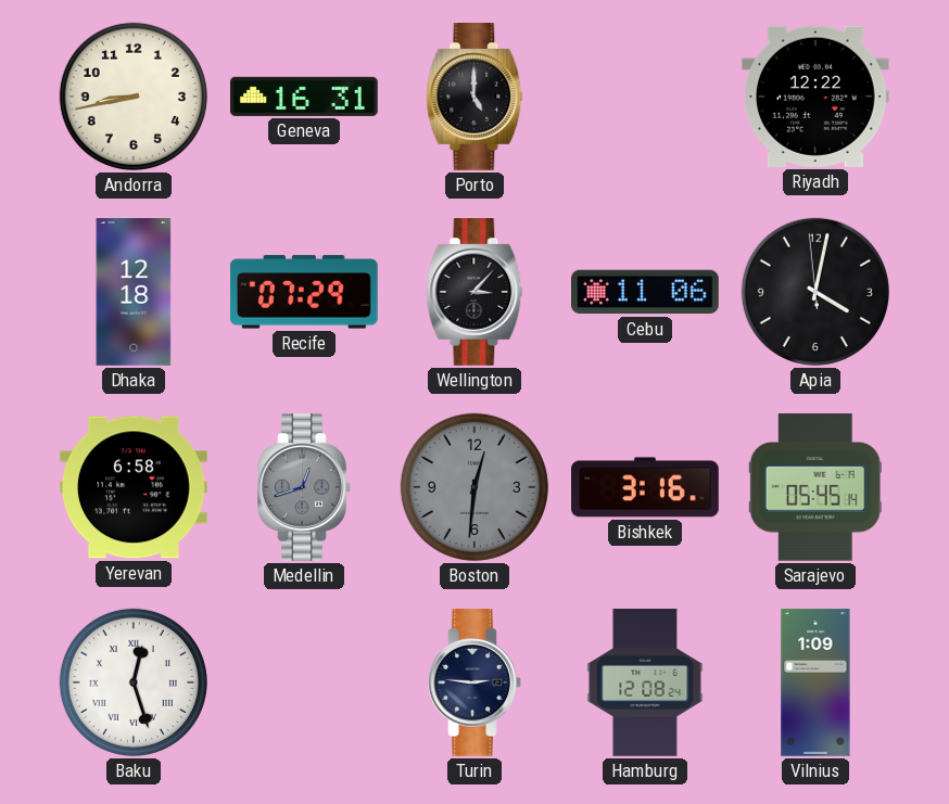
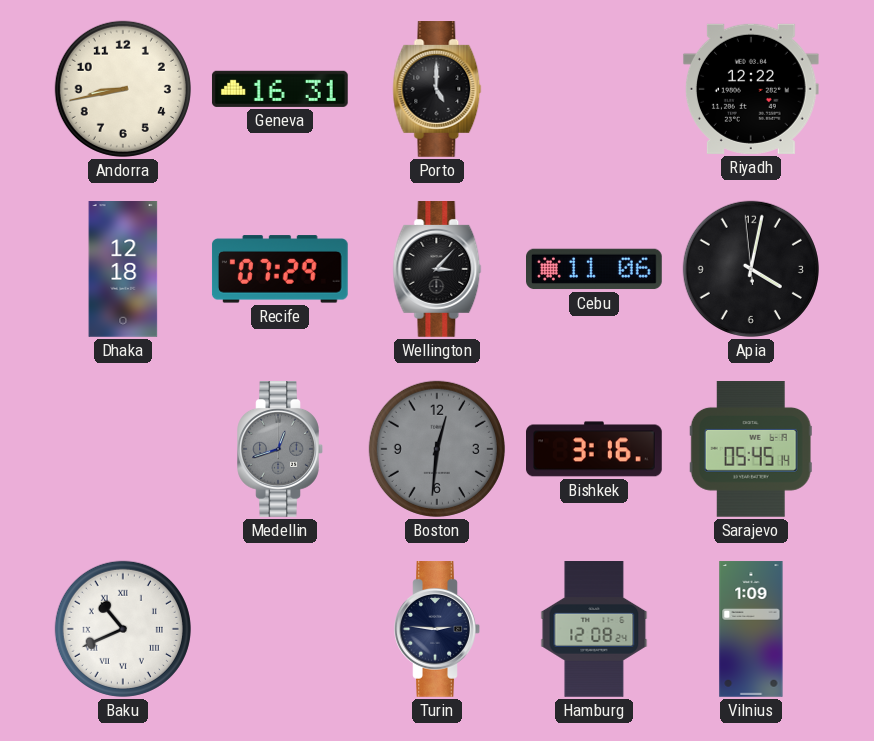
Yerevan: 6:58 -> none
Baku: 12:27 -> 10:41
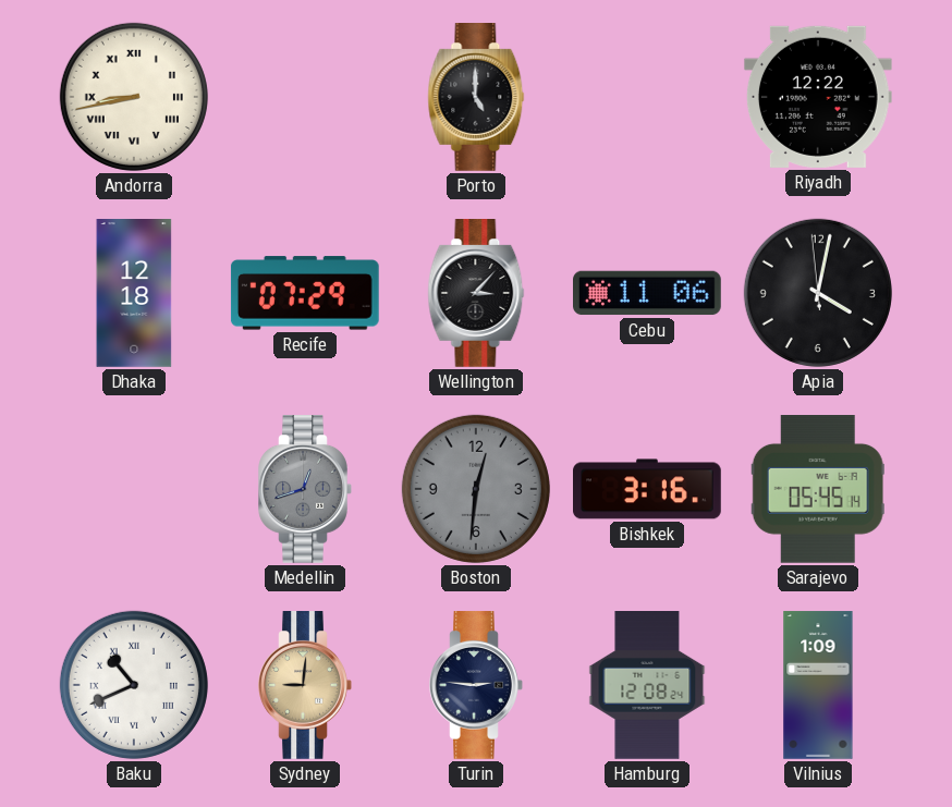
Andorra numerals: Arabic -> Roman
Geneva: 16:31 -> none
Sydney: none -> 9:01
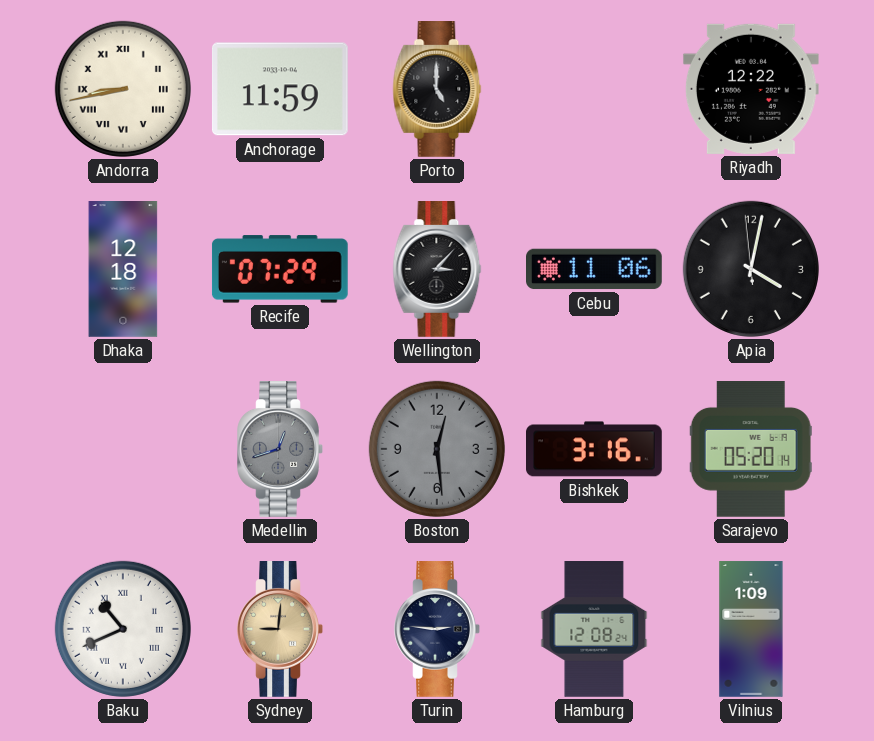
Anchorage: none -> 11:59
Boston: 12:31 -> 12:29
Sarajevo: 05:45 -> 05:20
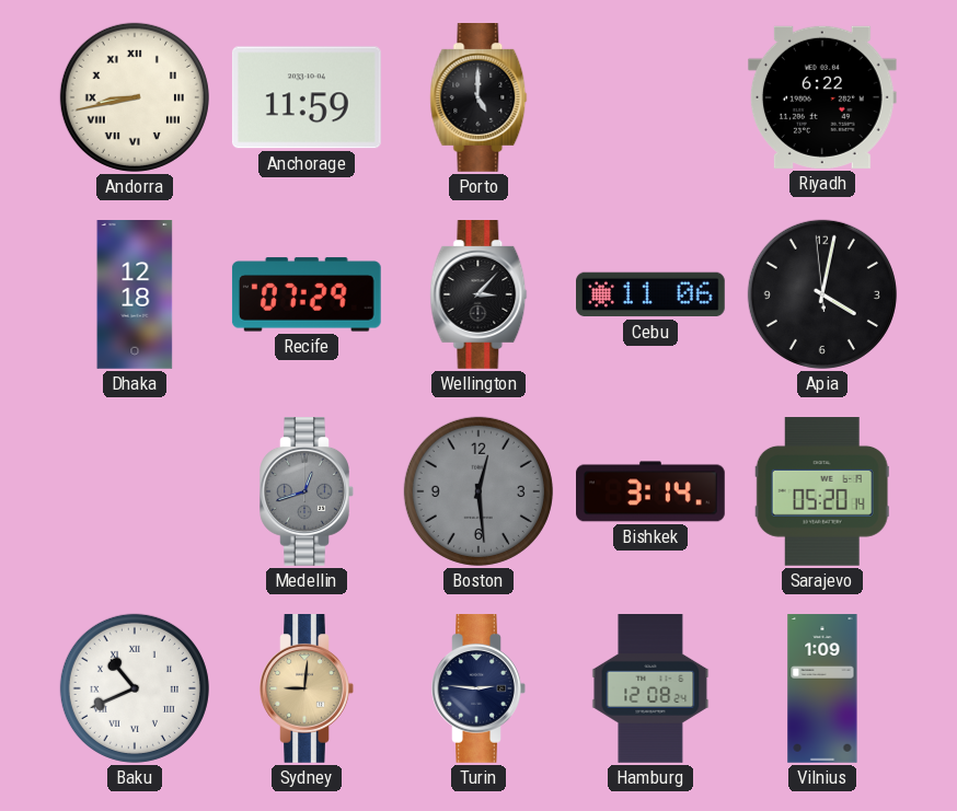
Riyadh: 12:22 -> 6:22
Bishkek: 3:16 -> 3:14
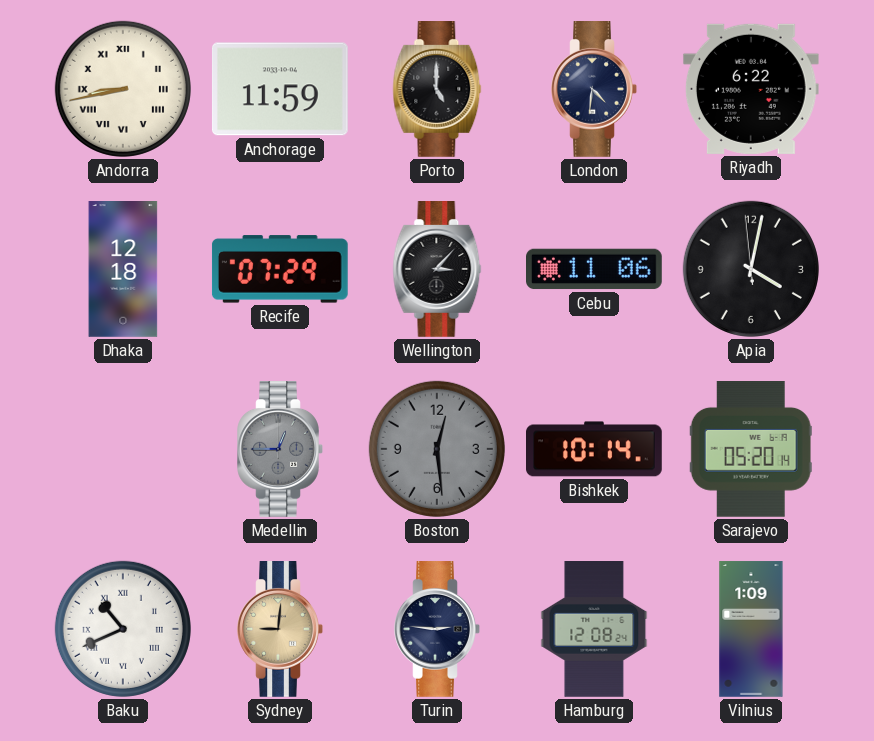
London: none -> 4:31
Medellin: 12:42 -> 12:45
Bishkek: 3:14 -> 10:14
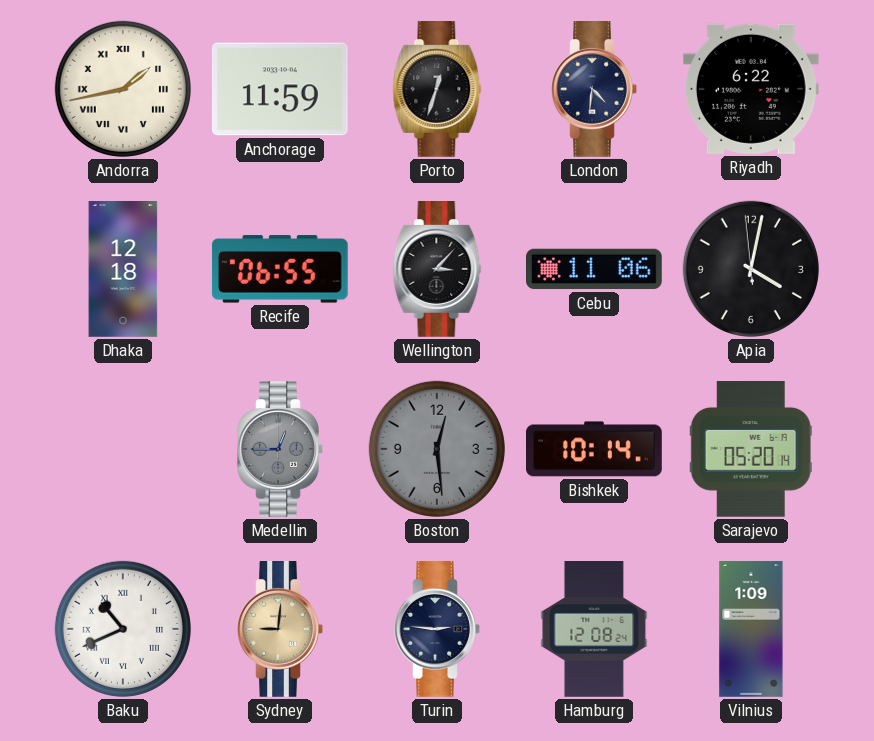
Andorra: 8:43 -> 1:43
Porto: 5:00 -> 12:33
Recife: 07:29 -> 06:55
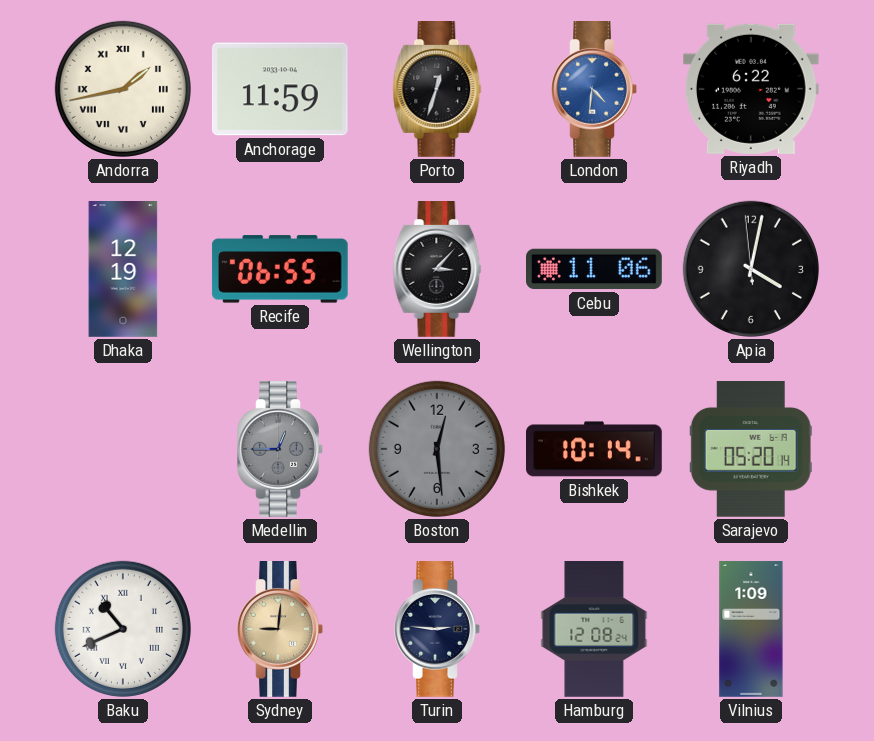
London dial: navy -> blue
Dhaka: 12:18 -> 12:19
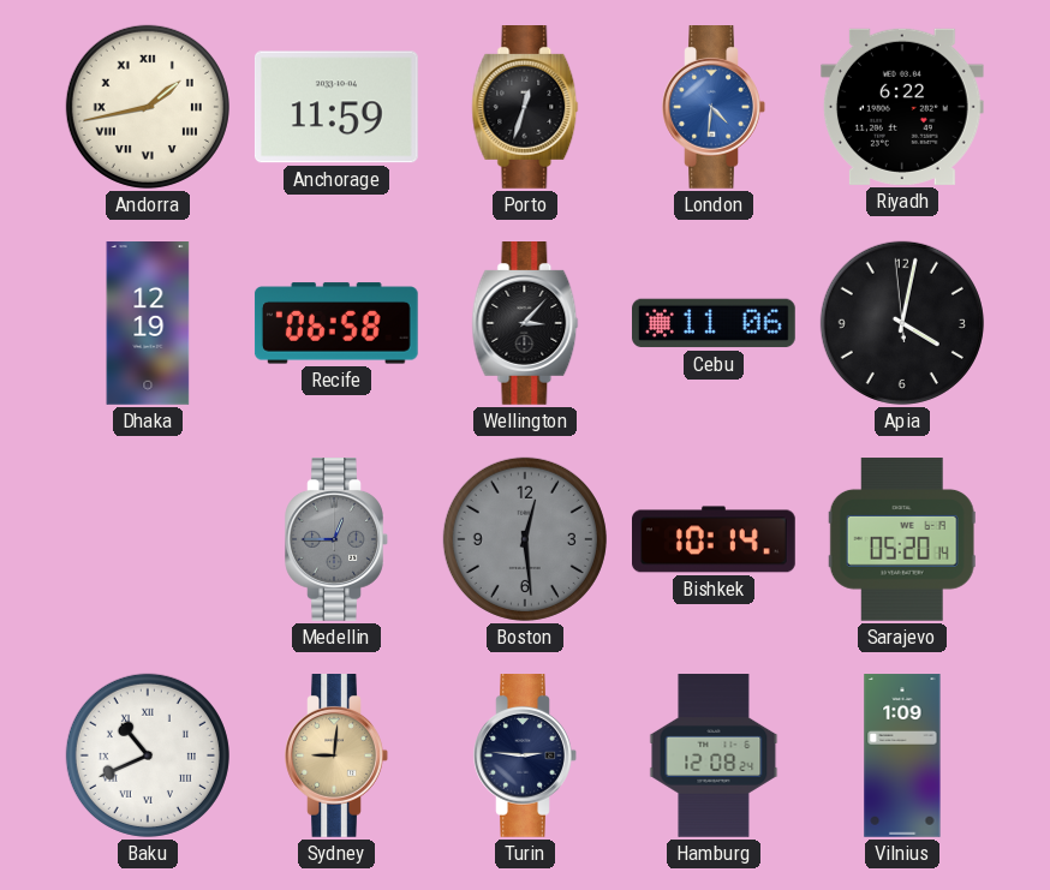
Recife: 06:55 -> 06:58
